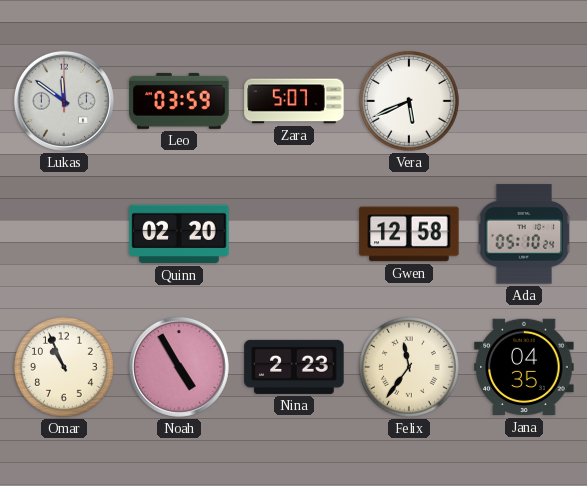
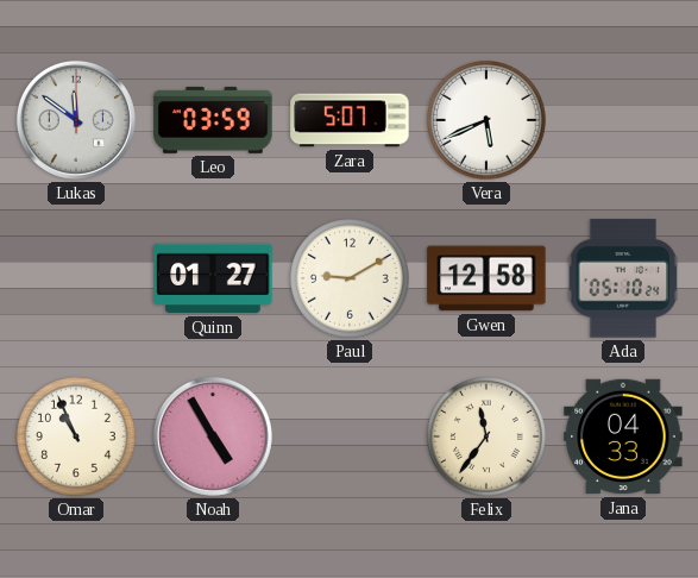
Quinn: 02:20 -> 01:27
Paul: none -> 9:10
Nina: 2:23 -> none
Jana: 04:35 -> 04:33
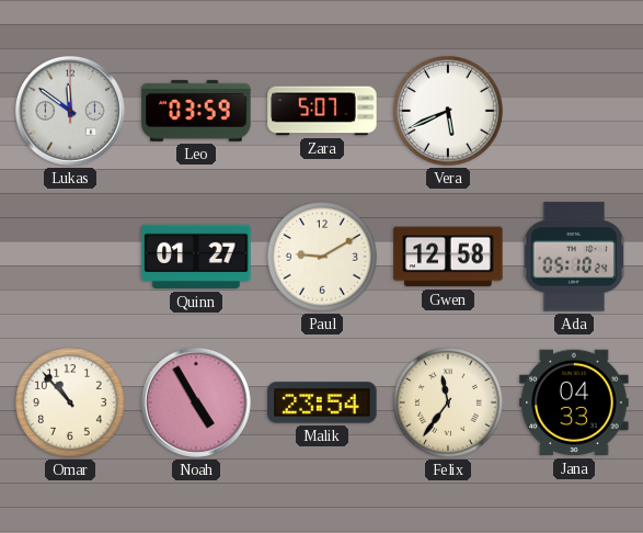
Omar: 10:56 -> 10:53
Malik: none -> 23:54
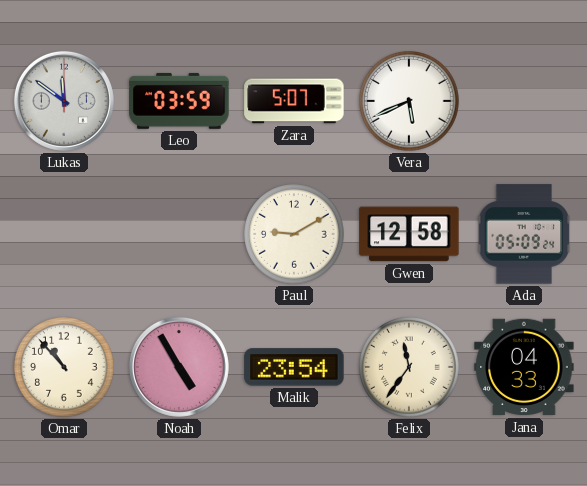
Quinn: 01:27 -> none
Ada: 05:10 -> 05:09
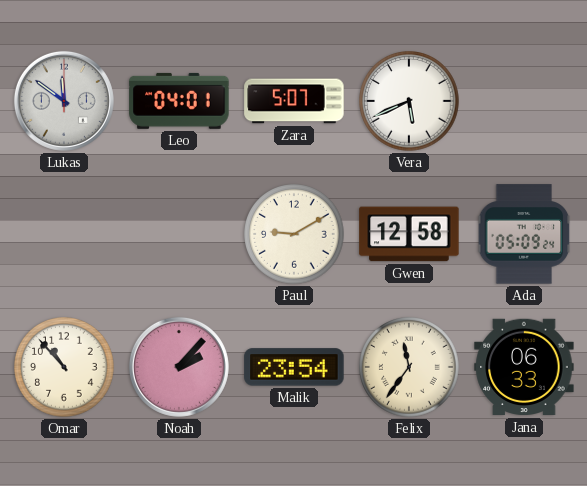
Leo: 03:59 -> 04:01
Noah: 4:55 -> 2:07
Jana: 04:33 -> 06:33
